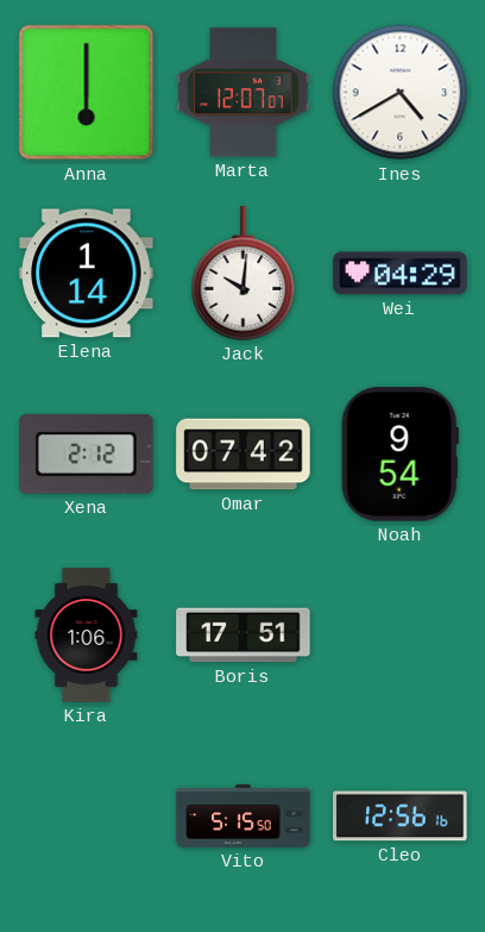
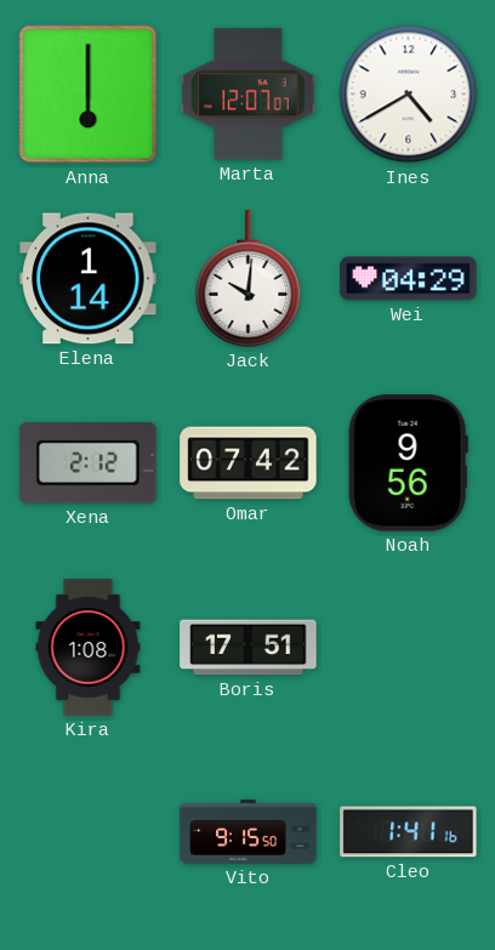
Noah: 9:54 -> 9:56
Kira: 1:06 -> 1:08
Vito: 5:15 -> 9:15
Cleo: 12:56 -> 1:41
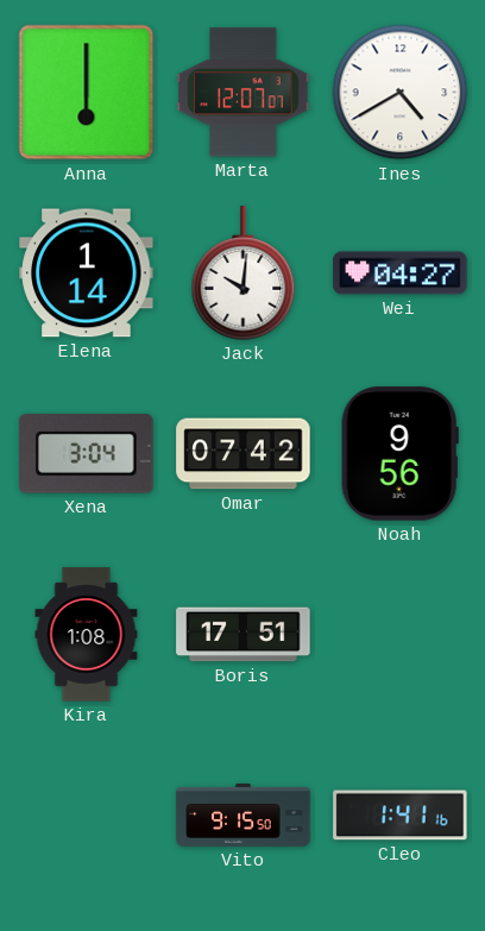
Wei: 04:29 -> 04:27
Xena: 2:12 -> 3:04
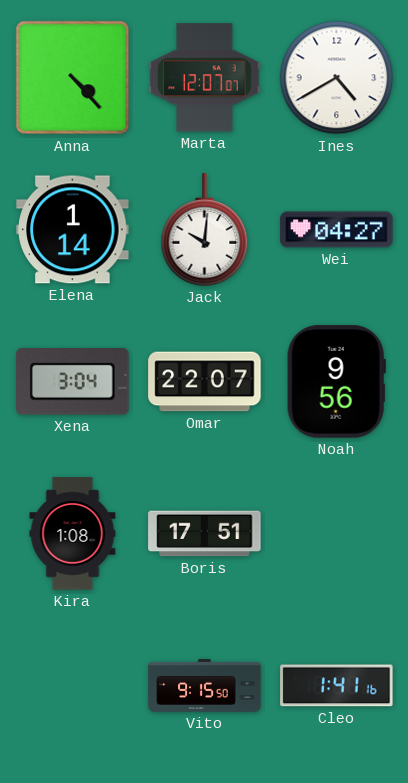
Anna: 6:00 -> 4:23
Omar: 07:42 -> 22:07
